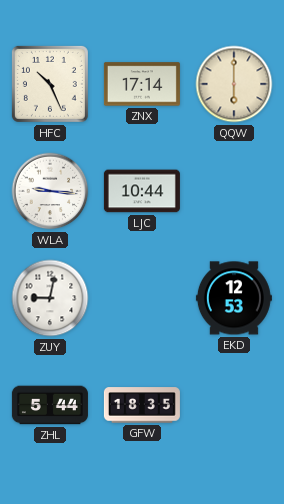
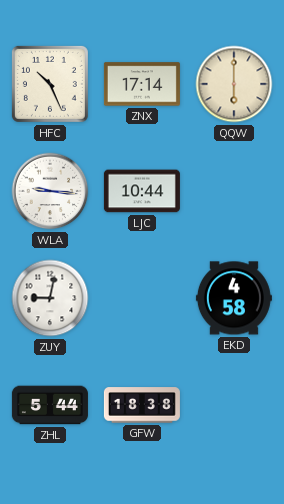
EKD: 12:53 -> 4:58
GFW: 18:35 -> 18:38
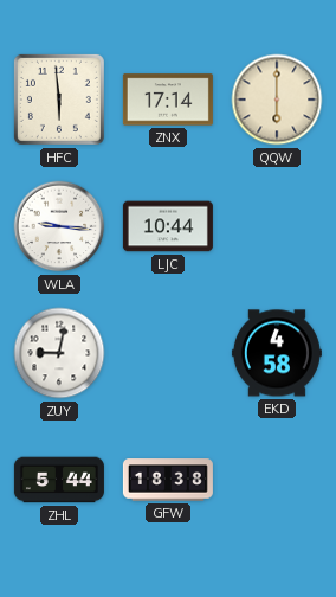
HFC: 10:26 -> 5:59
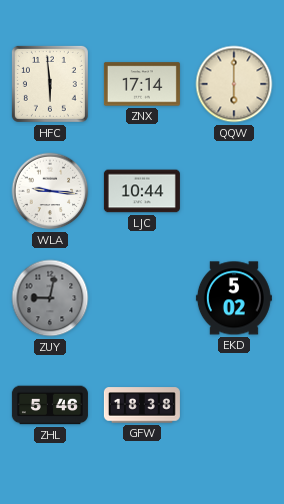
ZUY dial: white -> grey
EKD: 4:58 -> 5:02
ZHL: 5:44 -> 5:46
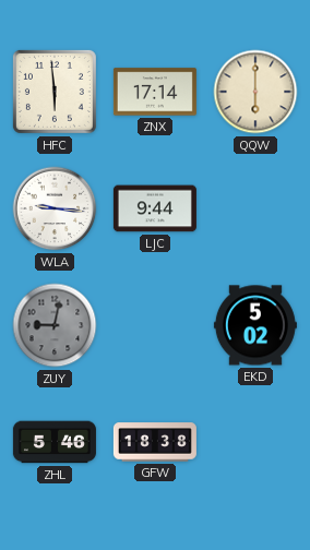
LJC: 10:44 -> 9:44
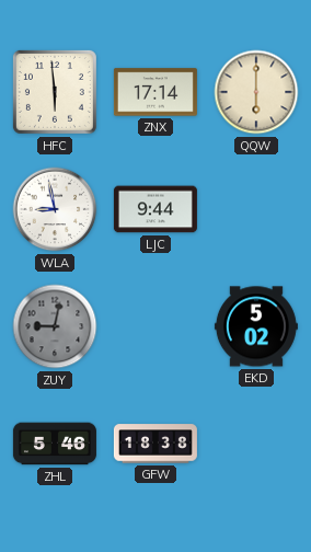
WLA: 9:16 -> 8:58
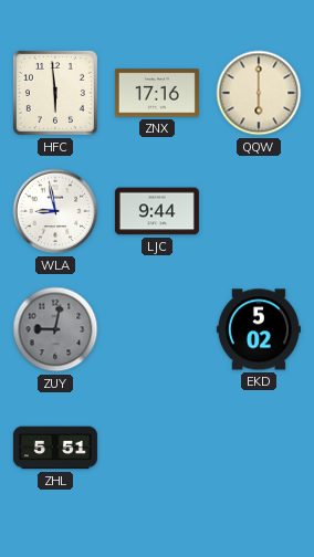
ZNX: 17:14 -> 17:16
ZHL: 5:46 -> 5:51
GFW: 18:38 -> none
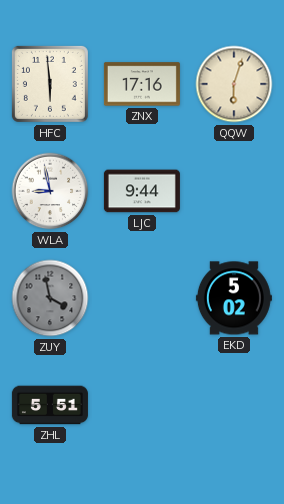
QQW: 6:00 -> 6:03
ZUY: 9:02 -> 3:58
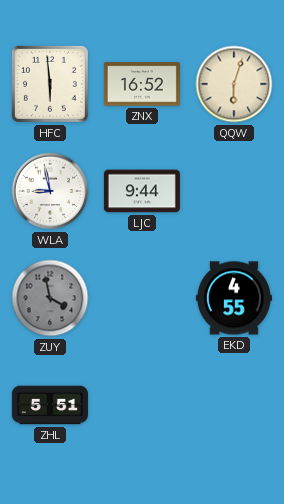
ZNX: 17:16 -> 16:52
EKD: 5:02 -> 4:55
